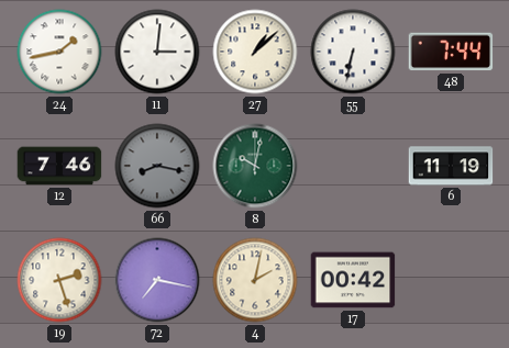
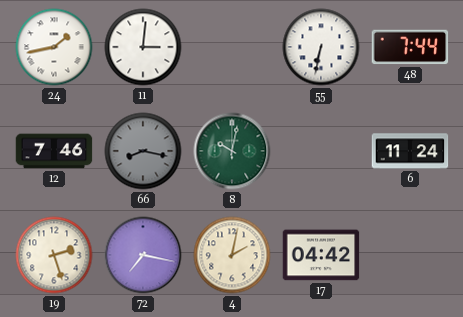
27: 1:08 -> none
6: 11:19 -> 11:24
17: 00:42 -> 04:42
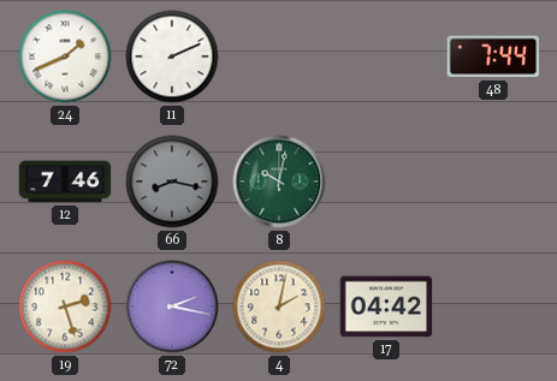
24: 1:43 -> 1:41
11: 3:01 -> 2:11
55: 6:32 -> none
6: 11:24 -> none
72: 7:17 -> 2:17
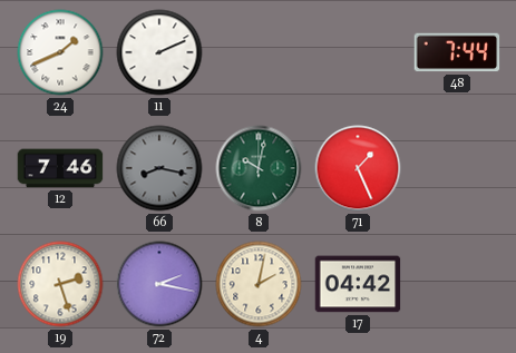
71: none -> 1:26
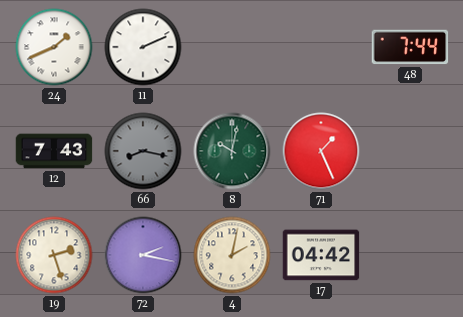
12: 7:46 -> 7:43
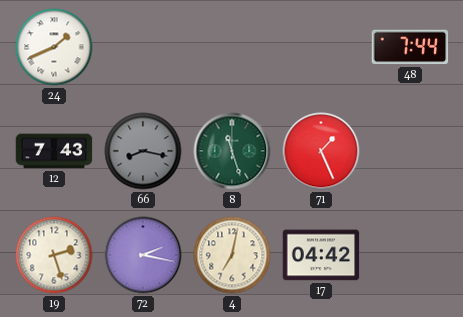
11: 2:11 -> none
8: 10:02 -> 11:27
4: 2:02 -> 7:02
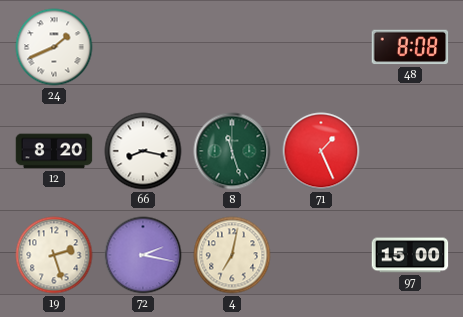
48: 7:44 -> 8:08
12: 7:43 -> 8:20
66 dial: grey -> white
17: 04:42 -> none
97: none -> 15:00
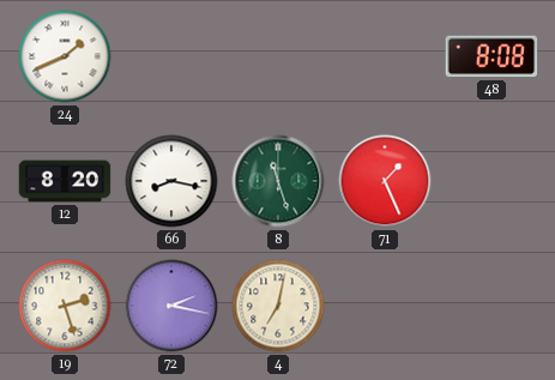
97: 15:00 -> none
